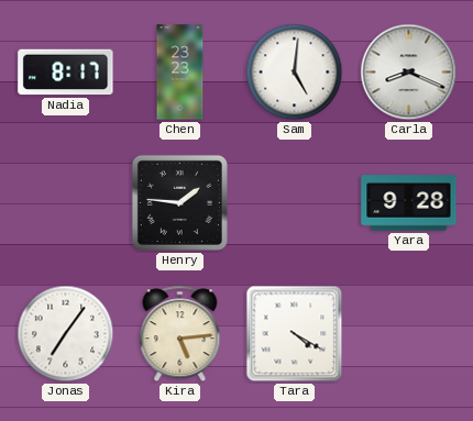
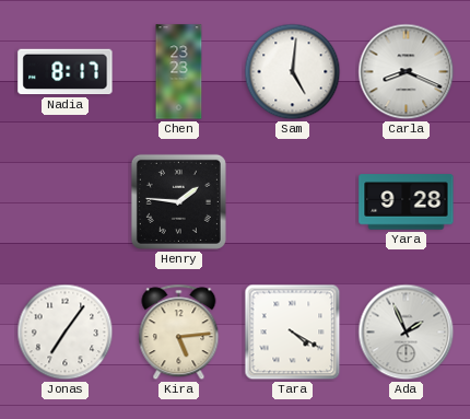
Ada: none -> 1:56
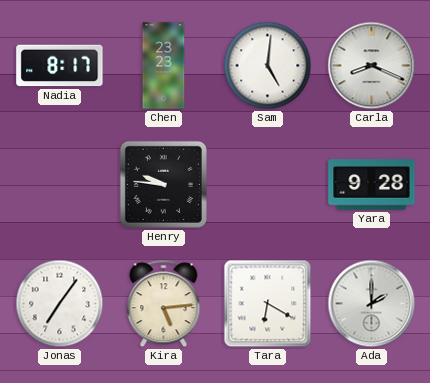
Henry: 1:46 -> 9:46
Tara: 4:20 -> 6:20
Ada: 1:56 -> 2:00
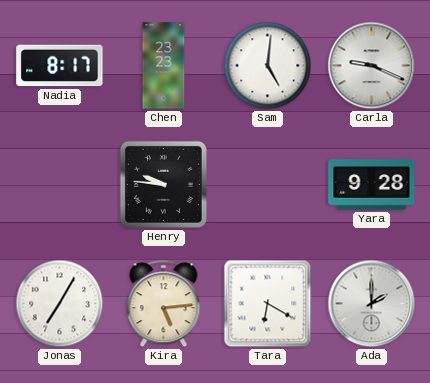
Carla: 8:19 -> 9:19
Jonas: 7:06 -> 7:05
